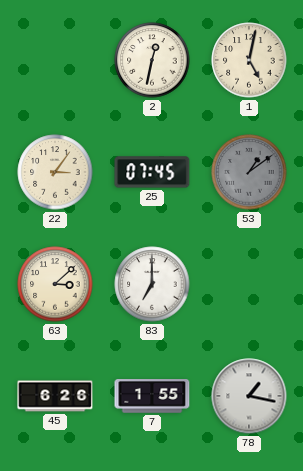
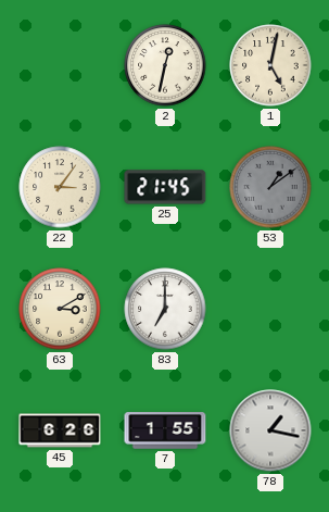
25: 07:45 -> 21:45
63: 3:08 -> 3:10
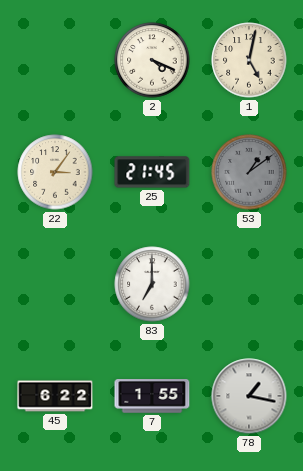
2: 12:32 -> 4:19
63: 3:10 -> none
45: 6:26 -> 6:22
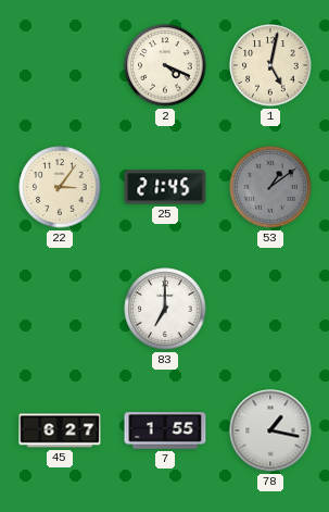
45: 6:22 -> 6:27
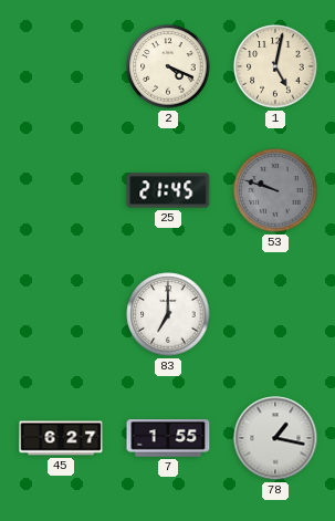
22: 3:06 -> none
53: 1:09 -> 9:48
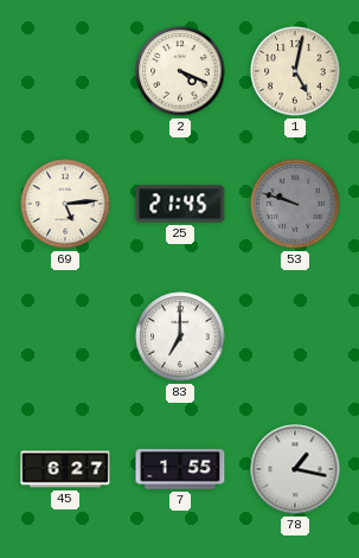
69: none -> 5:14
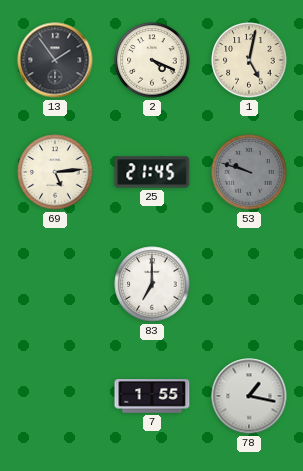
13: none -> 1:54
45: 6:27 -> none
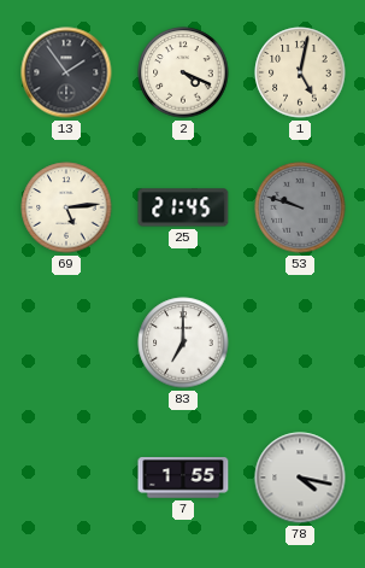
78: 1:17 -> 4:17
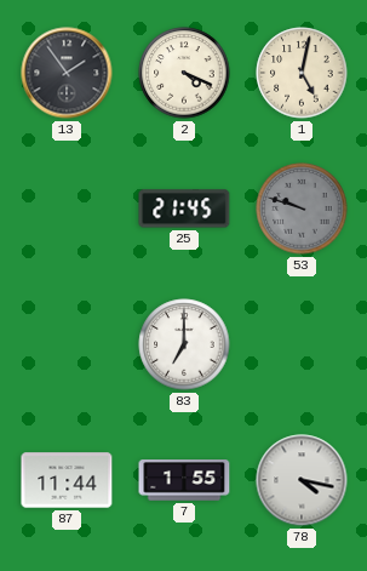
69: 5:14 -> none
87: none -> 11:44
